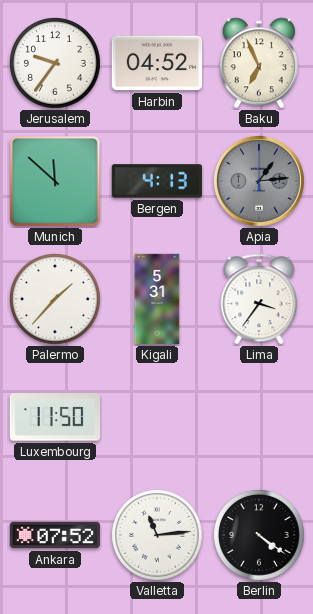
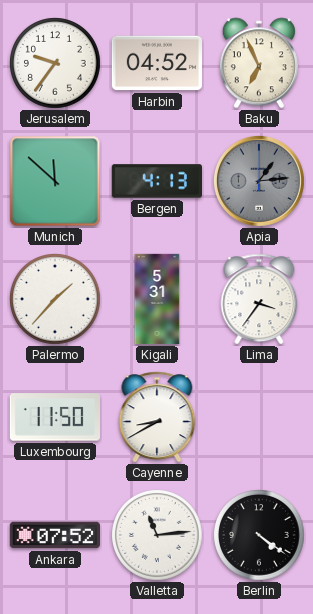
Cayenne: none -> 8:40
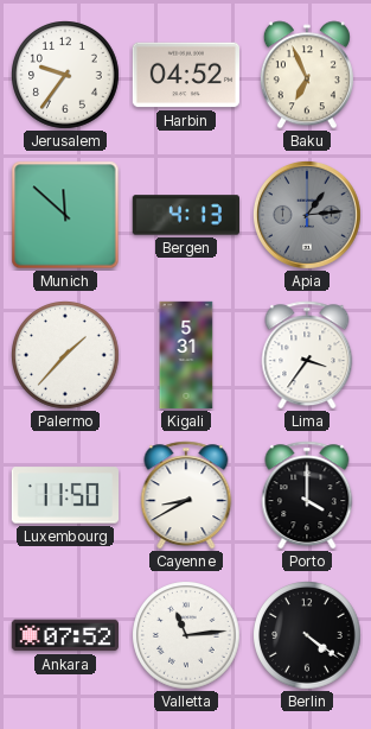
Porto: none -> 4:00
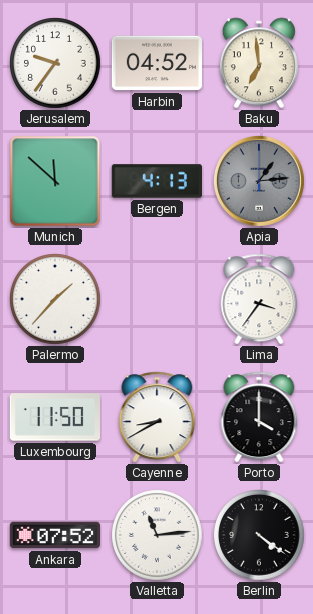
Baku: 6:56 -> 6:59
Kigali: 5:31 -> none
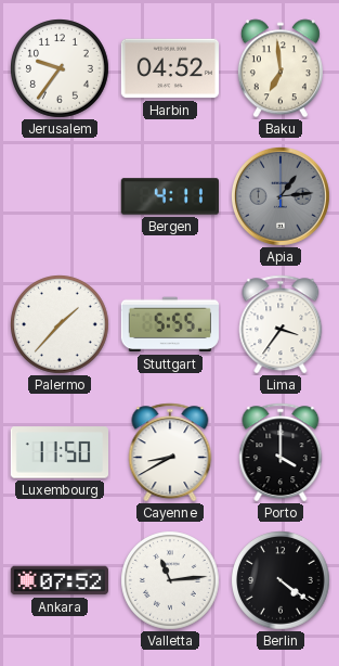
Munich: 11:52 -> none
Bergen: 4:13 -> 4:11
Stuttgart: none -> 5:55
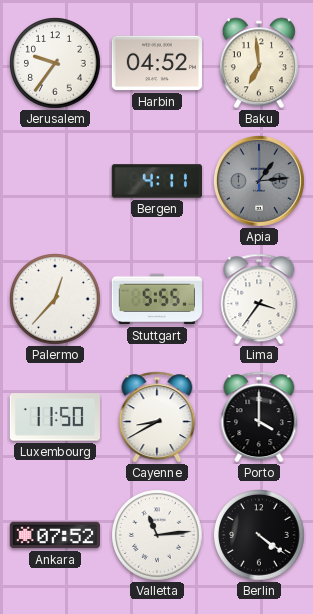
Palermo: 1:37 -> 12:37
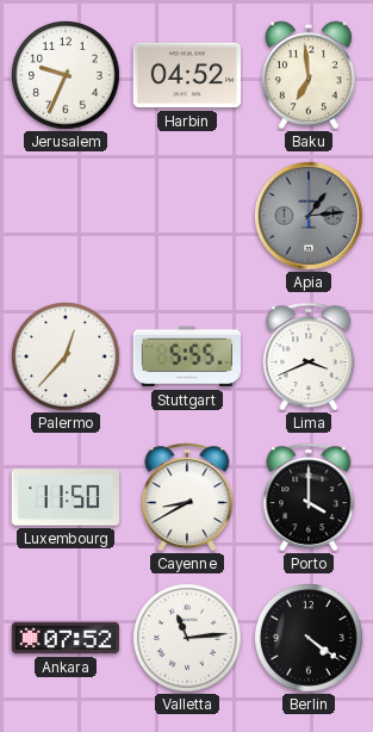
Jerusalem: 9:36 -> 9:34
Bergen: 4:11 -> none
Lima: 3:36 -> 3:41
